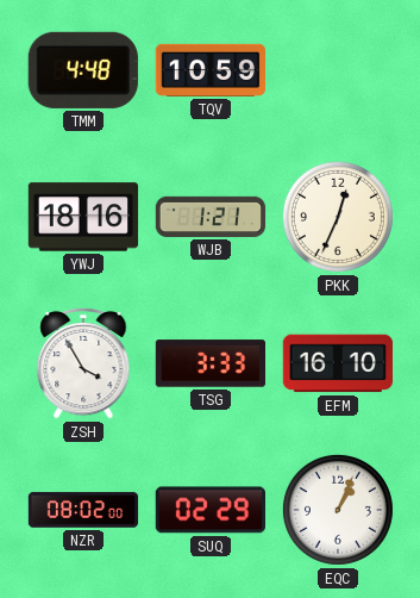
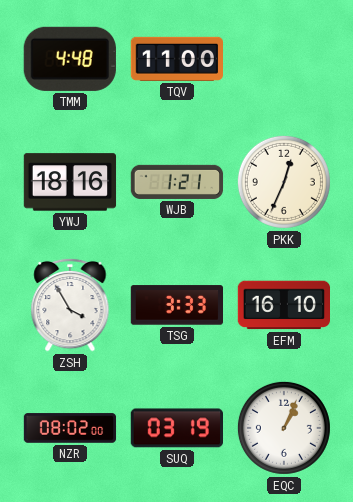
TQV: 10:59 -> 11:00
SUQ: 02:29 -> 03:19
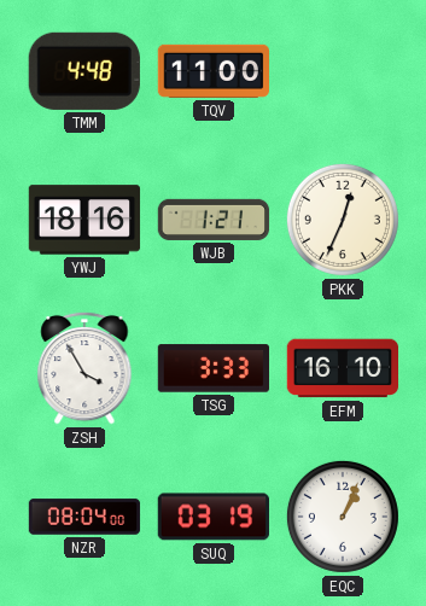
NZR: 08:02 -> 08:04
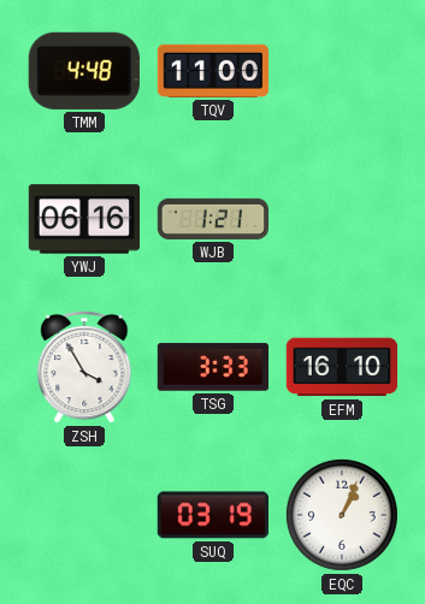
YWJ: 18:16 -> 06:16
PKK: 12:34 -> none
NZR: 08:04 -> none
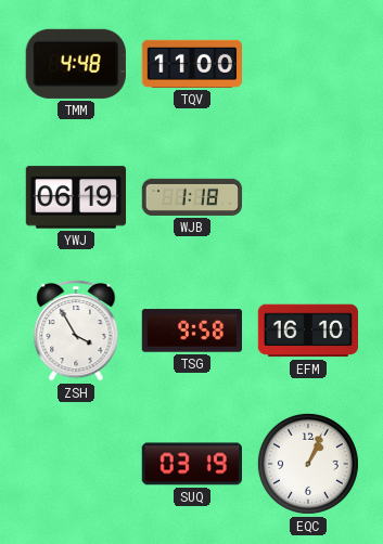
YWJ: 06:16 -> 06:19
WJB: 1:21 -> 1:18
TSG: 3:33 -> 9:58
